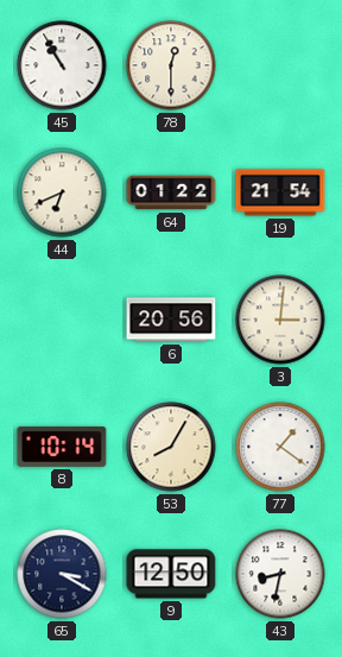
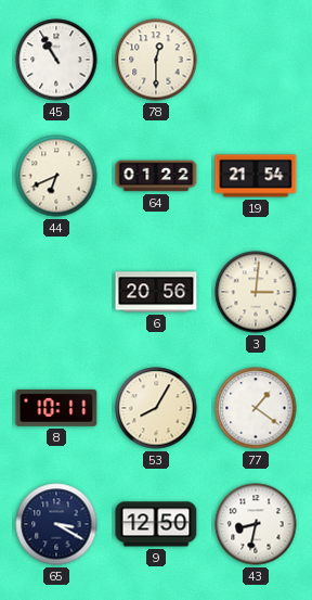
8: 10:14 -> 10:11
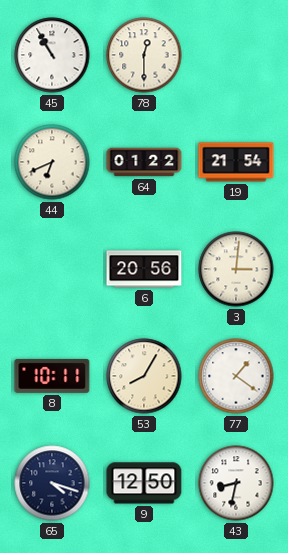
65: 3:20 -> 4:18
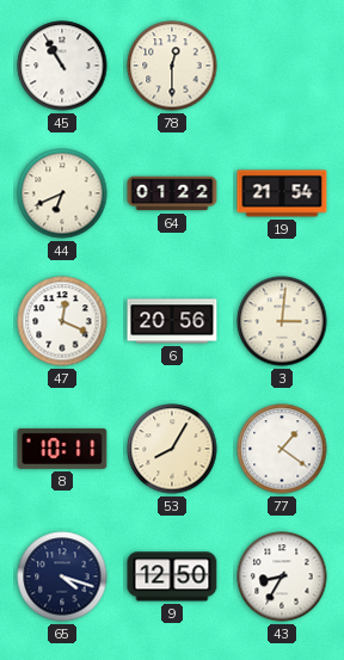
47: none -> 12:19
43: 8:32 -> 8:35
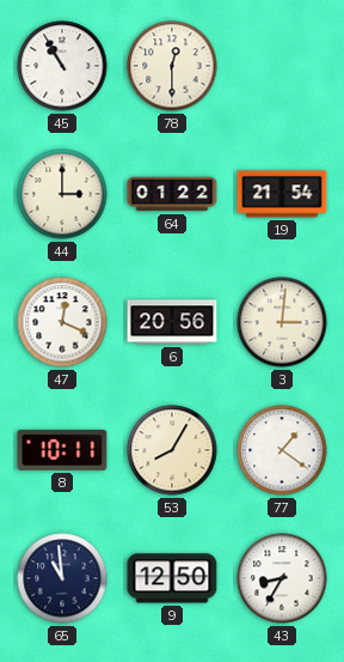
44: 6:41 -> 3:00
65: 4:18 -> 10:59
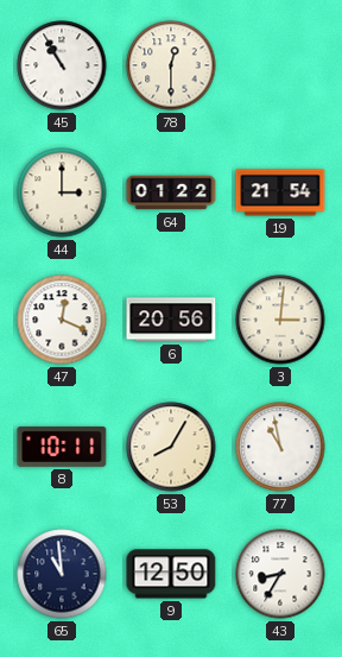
77: 1:21 -> 10:58
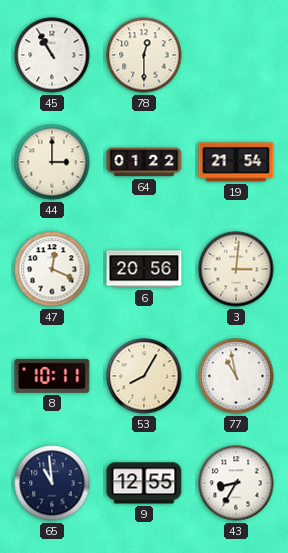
9: 12:50 -> 12:55
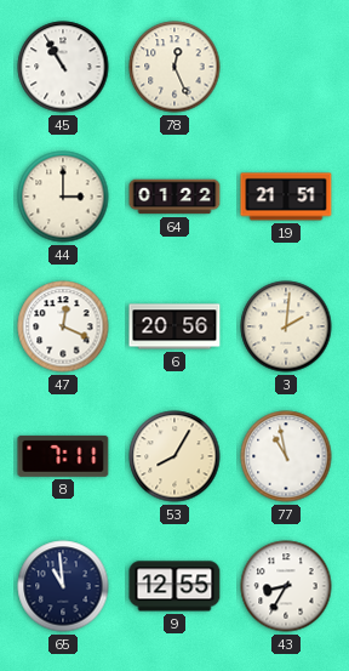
78: 12:30 -> 12:26
19: 21:54 -> 21:51
3: 3:01 -> 2:01
8: 10:11 -> 7:11
